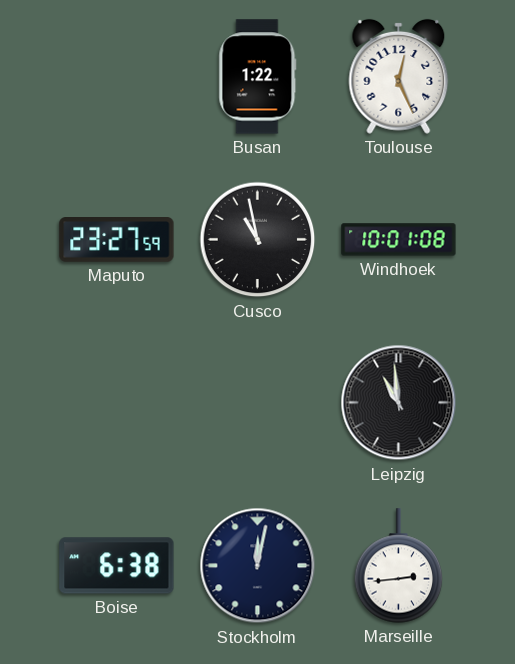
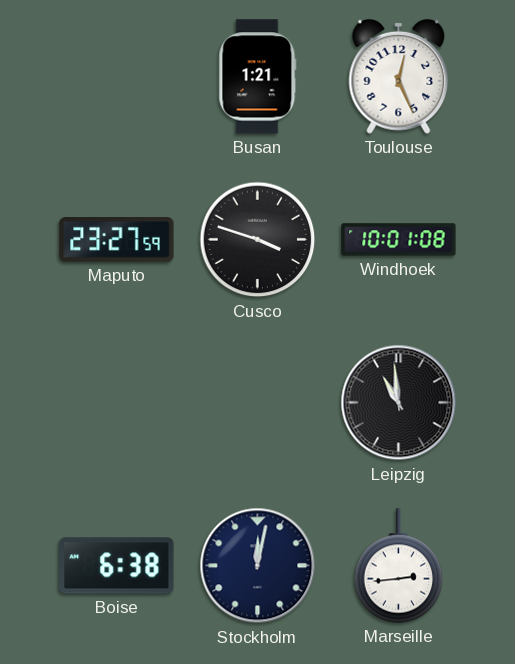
Busan: 1:22 -> 1:21
Cusco: 10:58 -> 3:48
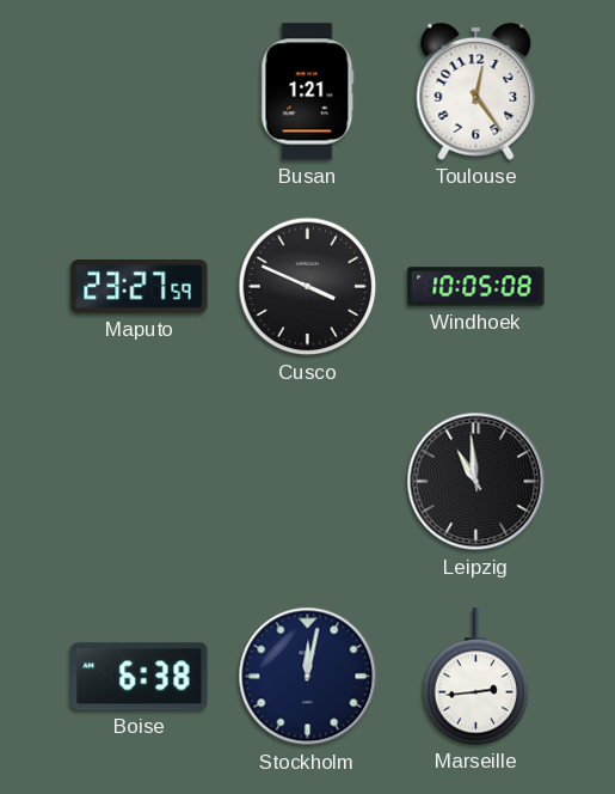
Toulouse: 12:26 -> 12:24
Cusco: 3:48 -> 3:49
Windhoek: 10:01 -> 10:05
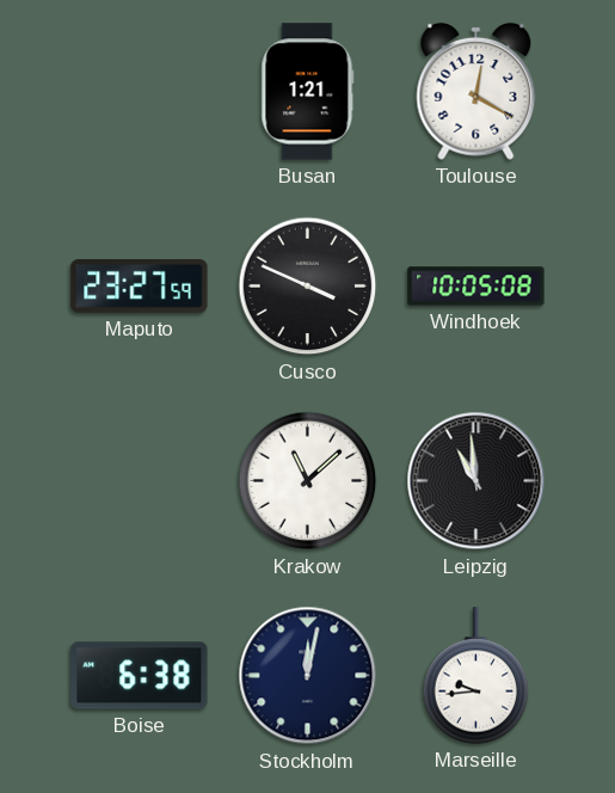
Toulouse: 12:24 -> 12:20
Krakow: none -> 11:08
Marseille: 2:44 -> 9:44
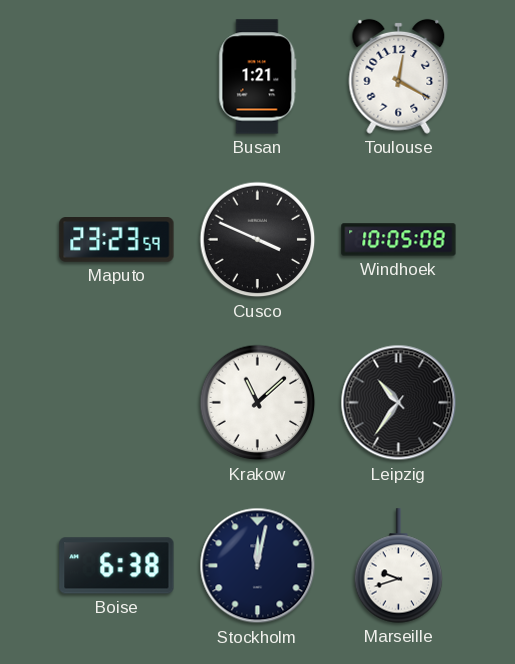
Maputo: 23:27 -> 23:23
Leipzig: 10:59 -> 10:36
Marseille: 9:44 -> 9:42
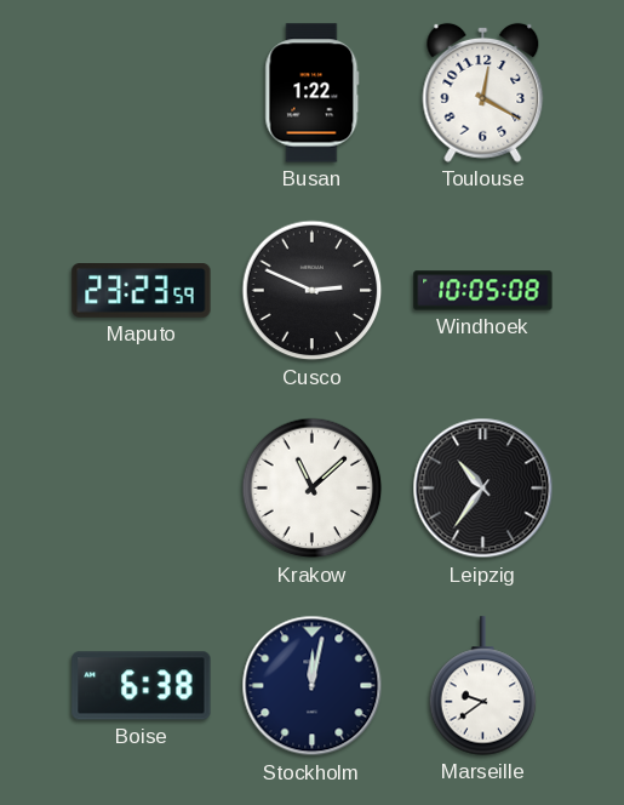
Busan: 1:21 -> 1:22
Cusco: 3:49 -> 2:49
Marseille: 9:42 -> 9:39
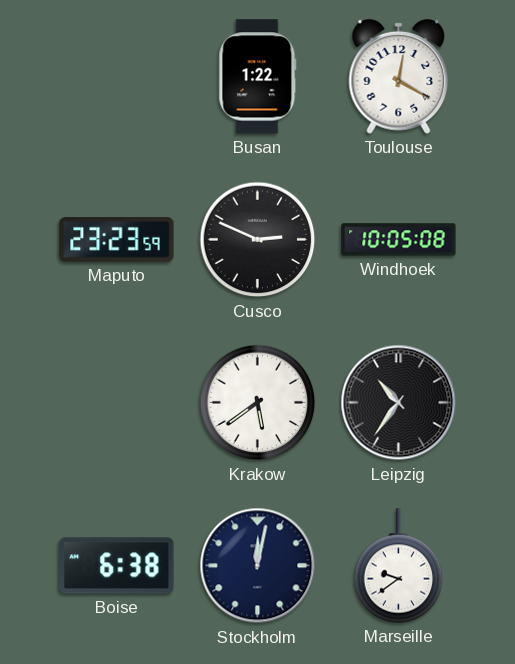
Krakow: 11:08 -> 5:39
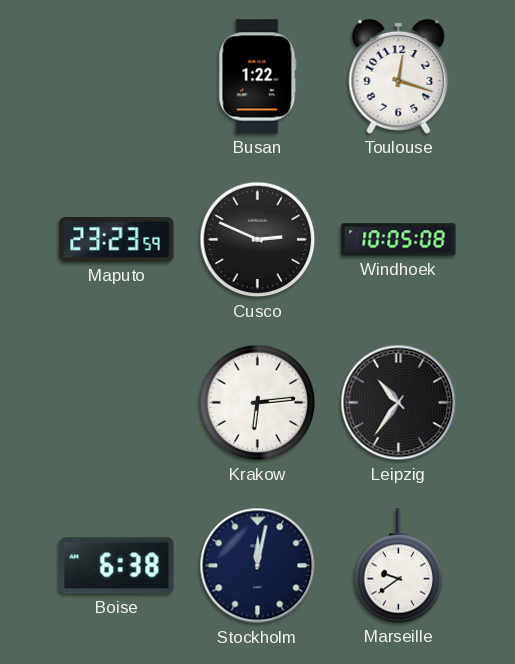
Toulouse: 12:20 -> 12:18
Krakow: 5:39 -> 6:14
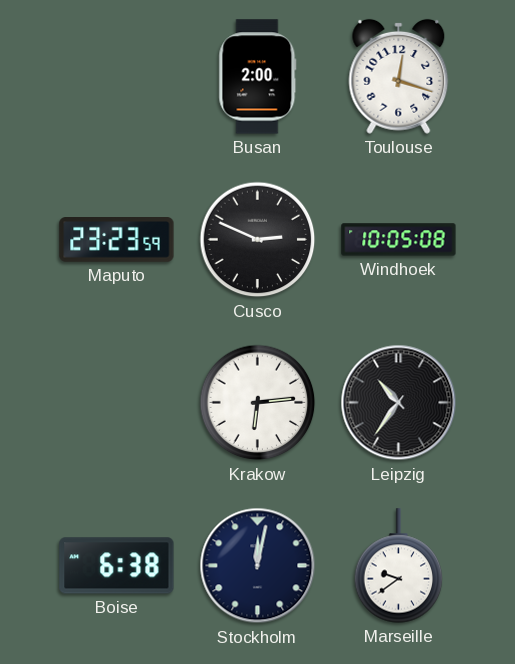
Busan: 1:22 -> 2:00
